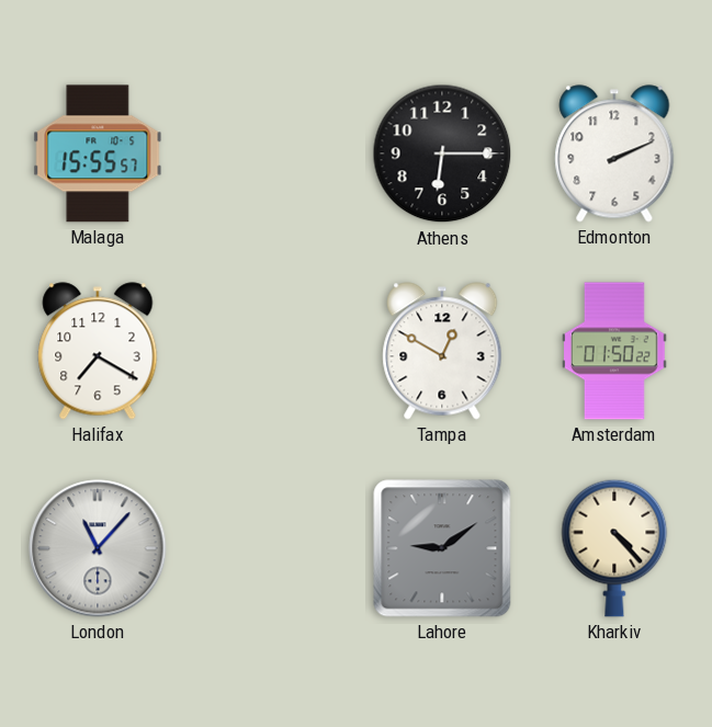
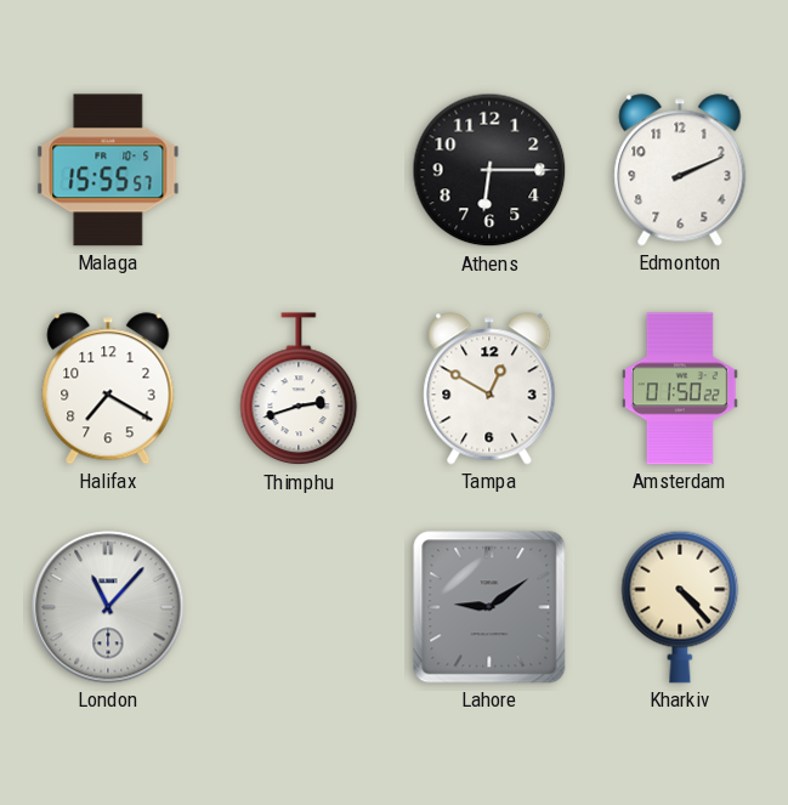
Thimphu: none -> 2:42
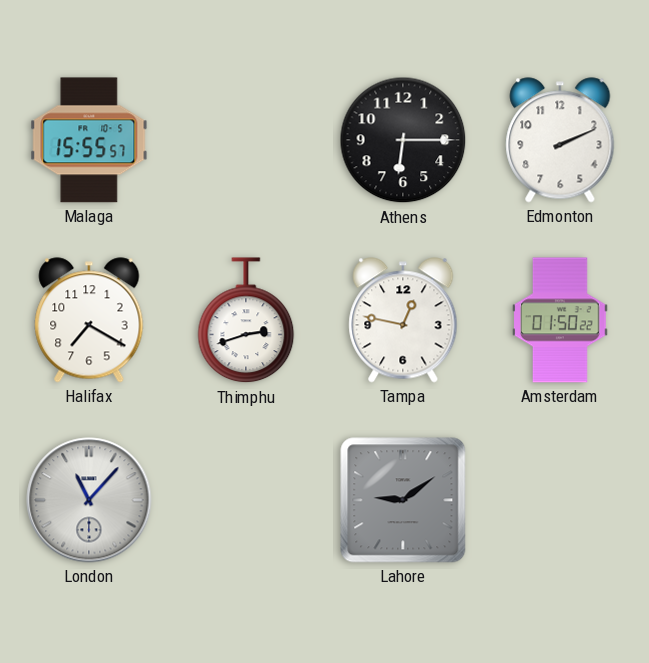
Tampa: 12:50 -> 12:47
Kharkiv: 4:23 -> none
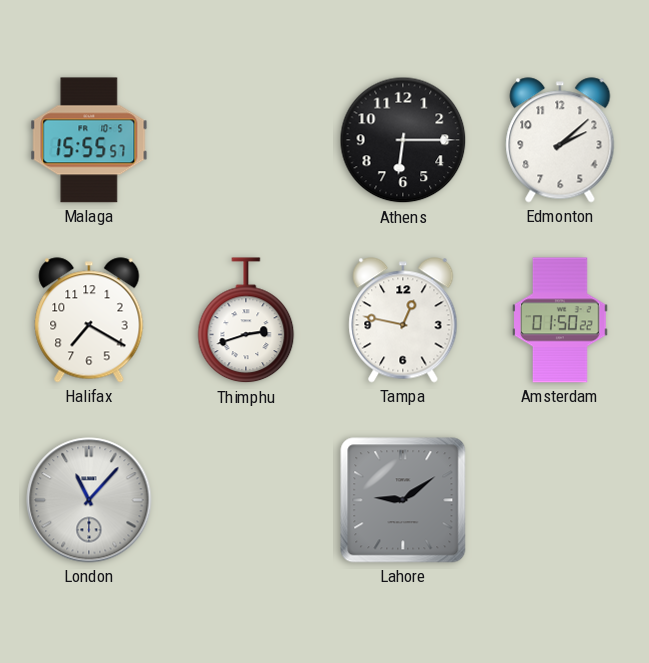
Edmonton: 2:11 -> 2:08
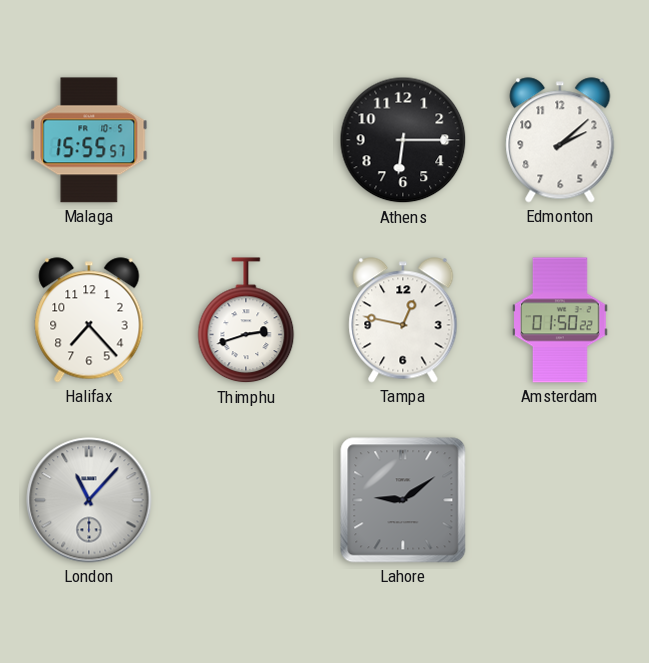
Halifax: 7:20 -> 7:23
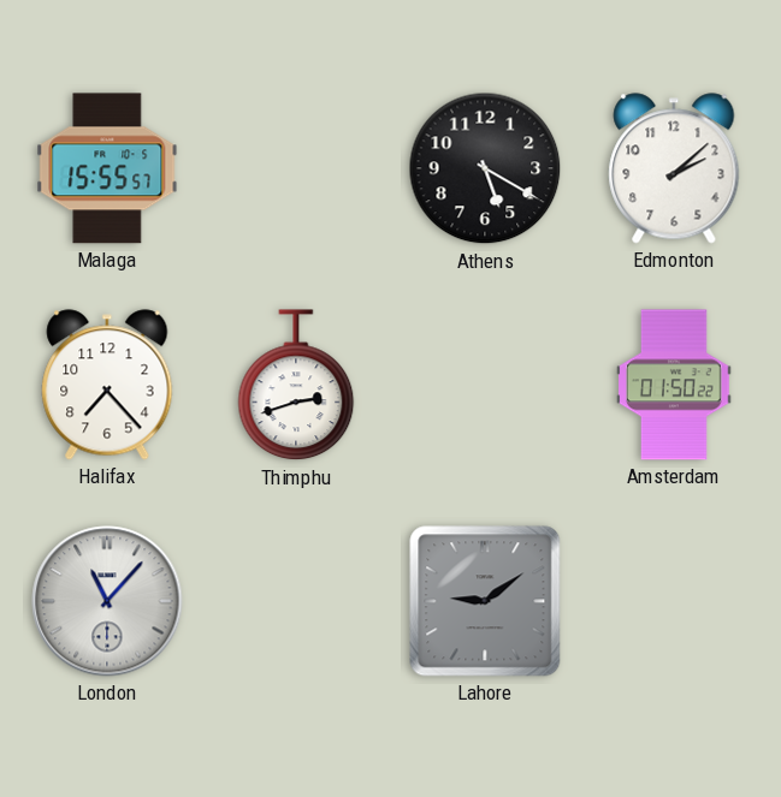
Athens: 6:15 -> 5:20
Tampa: 12:47 -> none
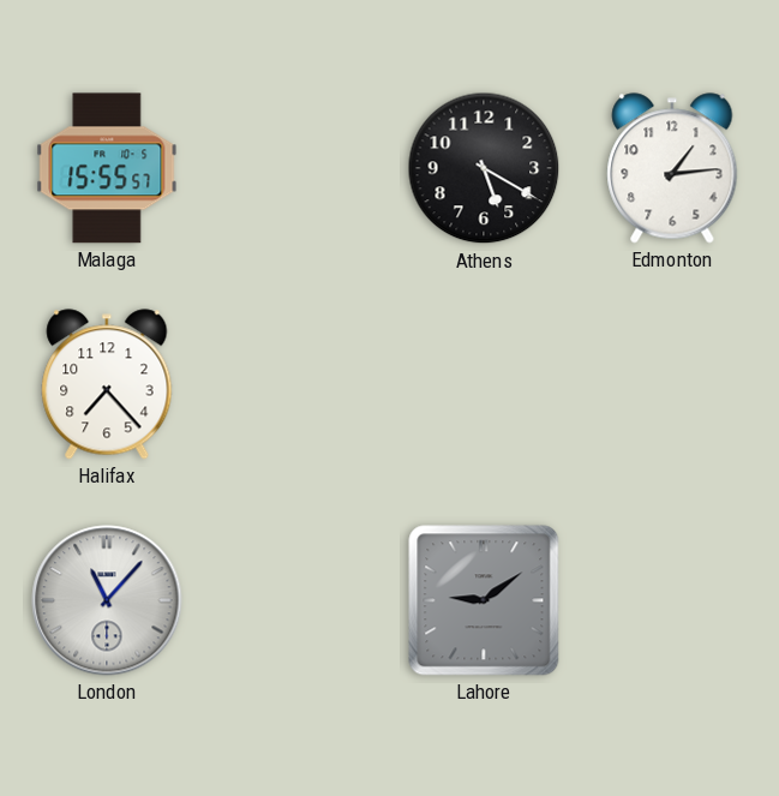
Edmonton: 2:08 -> 1:14
Thimphu: 2:42 -> none
Amsterdam: 01:50 -> none
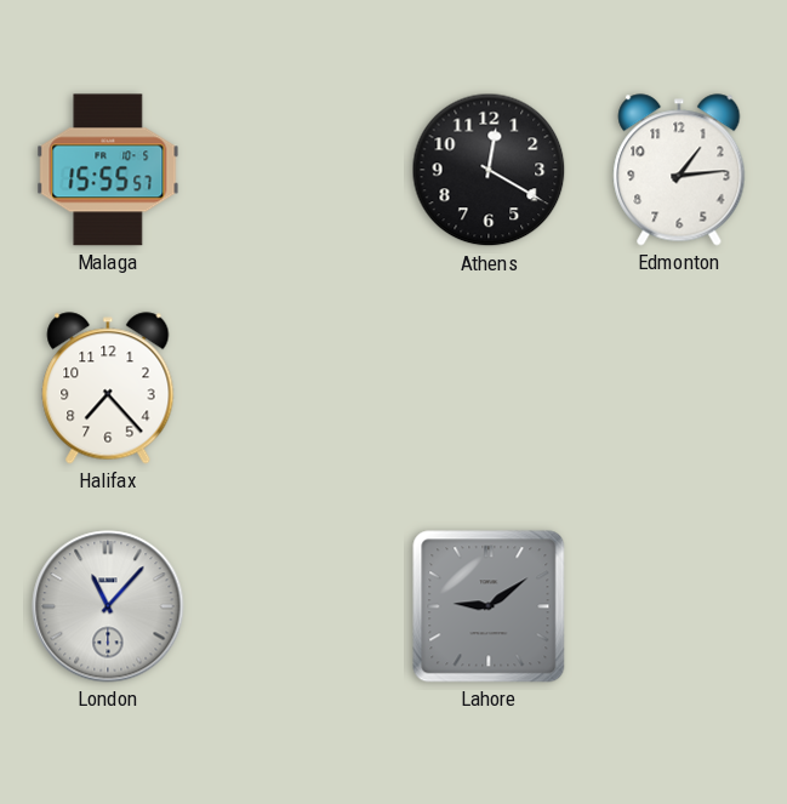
Athens: 5:20 -> 12:20
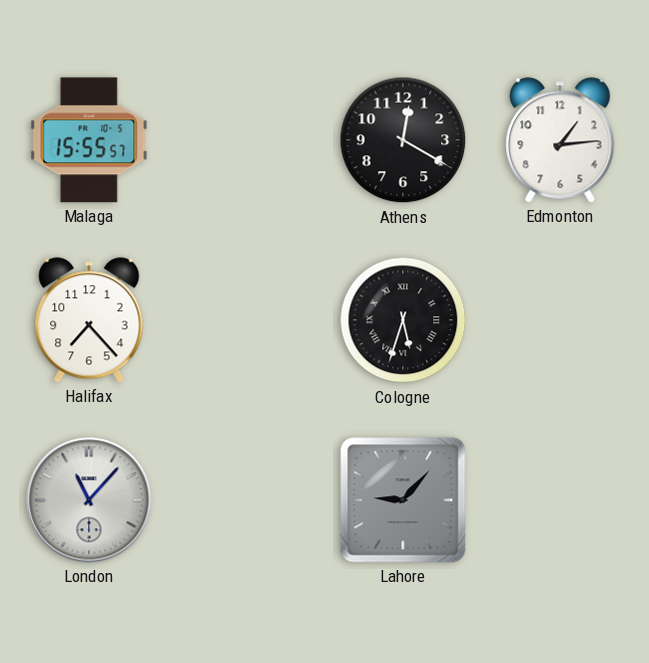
Cologne: none -> 5:33
Lahore: 9:09 -> 9:07
